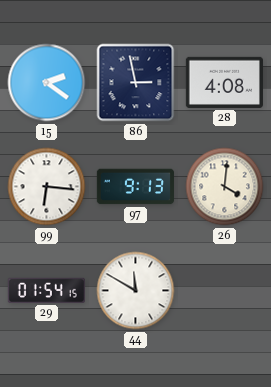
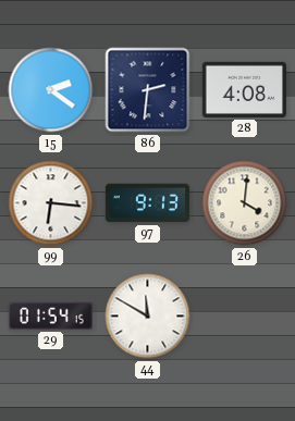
86: 2:58 -> 2:31
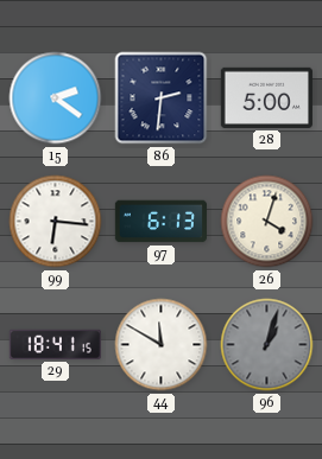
28: 4:08 -> 5:00
97: 9:13 -> 6:13
26: 4:01 -> 4:03
29: 01:54 -> 18:41
96: none -> 1:03
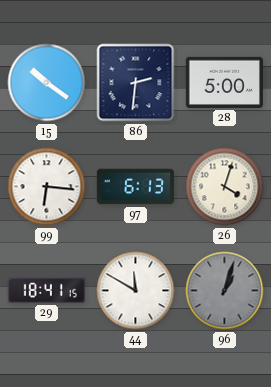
15: 2:21 -> 10:21
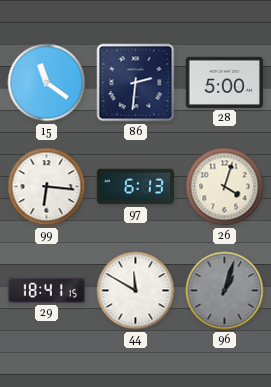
15: 10:21 -> 11:21
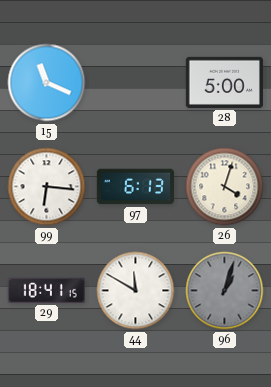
15: 11:21 -> 11:19
86: 2:31 -> none
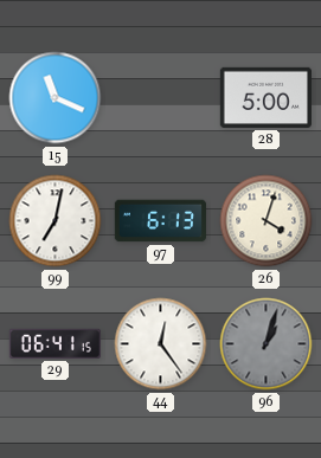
99: 6:16 -> 7:02
29: 18:41 -> 06:41
44: 11:50 -> 12:24
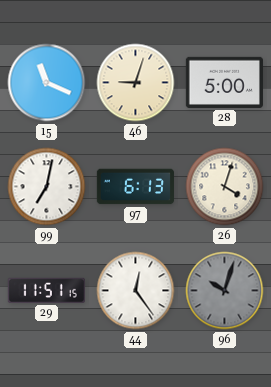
46: none -> 9:03
29: 06:41 -> 11:51
96: 1:03 -> 10:03
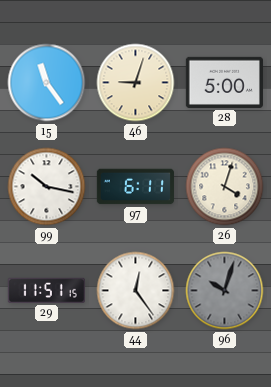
15: 11:19 -> 11:24
99: 7:02 -> 10:17
97: 6:13 -> 6:11
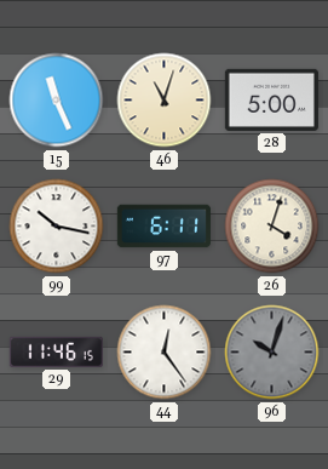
15: 11:24 -> 11:26
46: 9:03 -> 11:03
29: 11:51 -> 11:46
